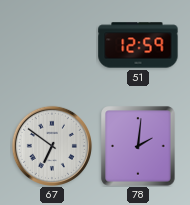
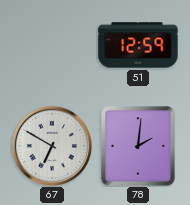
67: 6:51 -> 6:50
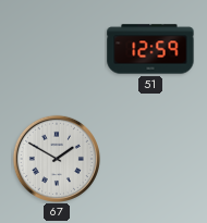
67: 6:50 -> 1:50
78: 2:01 -> none
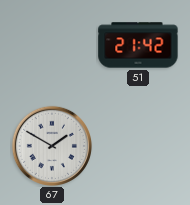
51: 12:59 -> 21:42
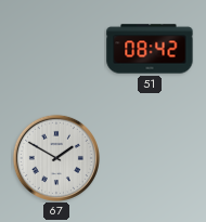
51: 21:42 -> 08:42
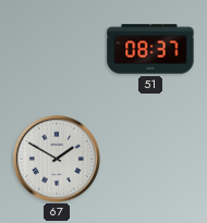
51: 08:42 -> 08:37
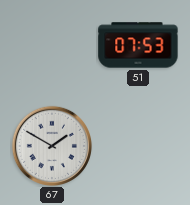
51: 08:37 -> 07:53
